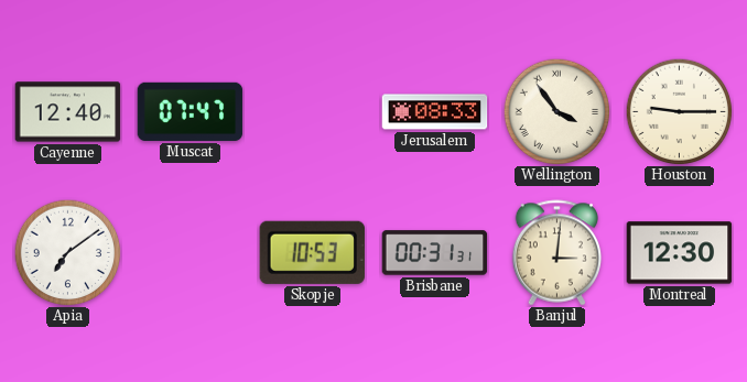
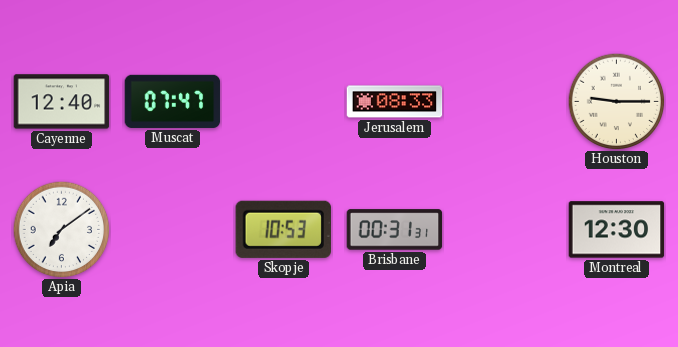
Wellington: 3:54 -> none
Banjul: 3:01 -> none
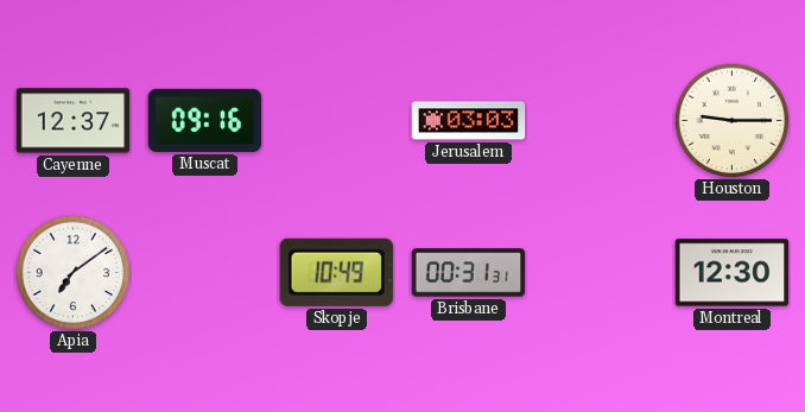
Cayenne: 12:40 -> 12:37
Muscat: 07:47 -> 09:16
Jerusalem: 08:33 -> 03:03
Skopje: 10:53 -> 10:49
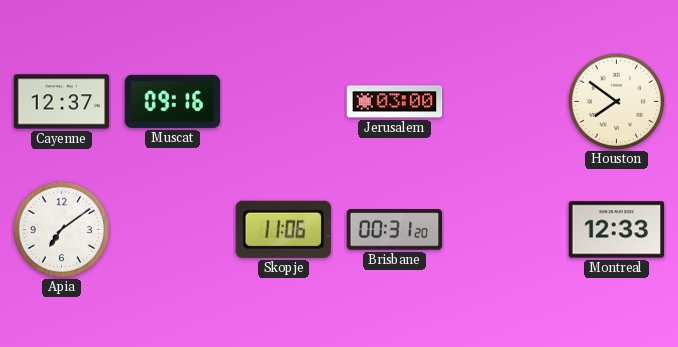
Jerusalem: 03:03 -> 03:00
Houston: 9:15 -> 7:51
Skopje: 10:49 -> 11:06
Brisbane: 00:31:31 -> 00:31:20
Montreal: 12:30 -> 12:33
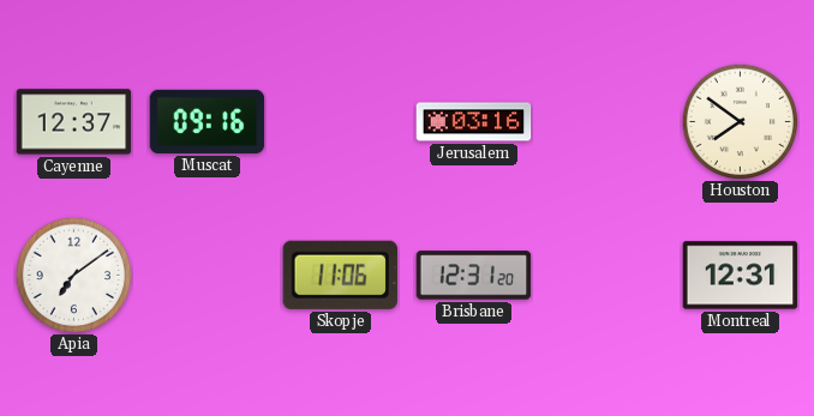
Jerusalem: 03:00 -> 03:16
Brisbane: 00:31 -> 12:31
Montreal: 12:33 -> 12:31
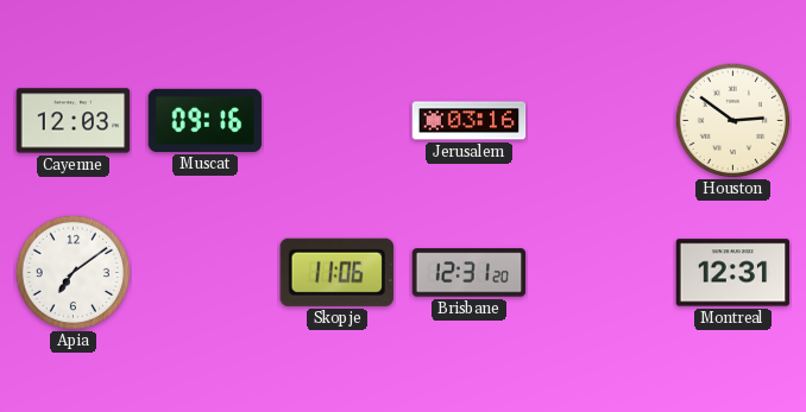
Cayenne: 12:37 -> 12:03
Houston: 7:51 -> 2:51
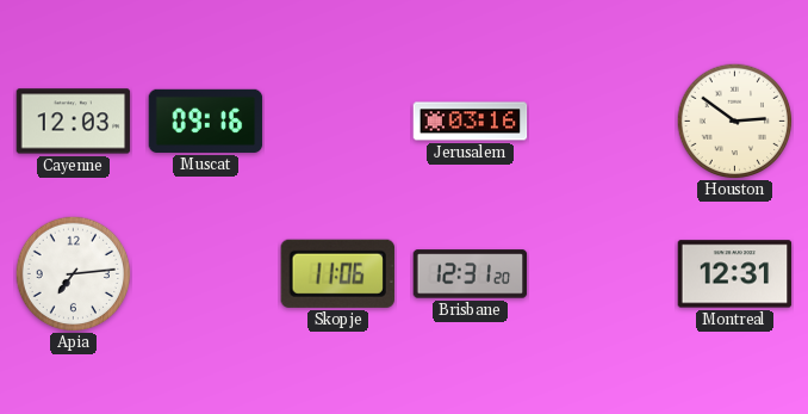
Apia: 7:09 -> 7:14
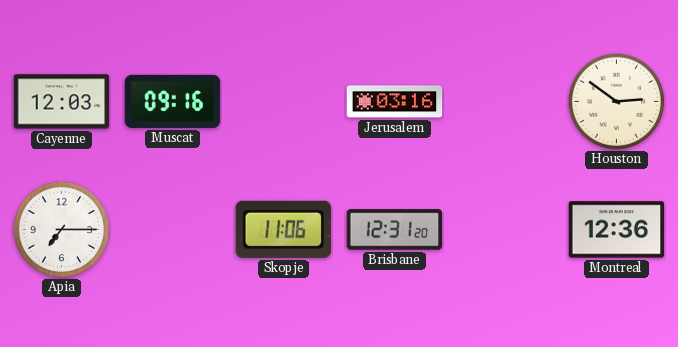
Apia: 7:14 -> 7:15
Montreal: 12:31 -> 12:36
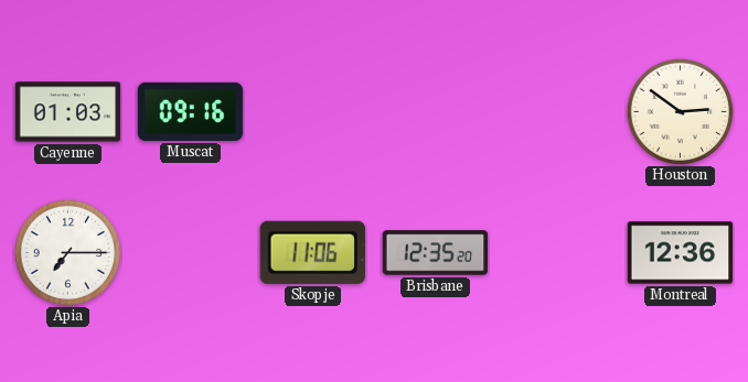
Cayenne: 12:03 -> 01:03
Jerusalem: 03:16 -> none
Brisbane: 12:31 -> 12:35
